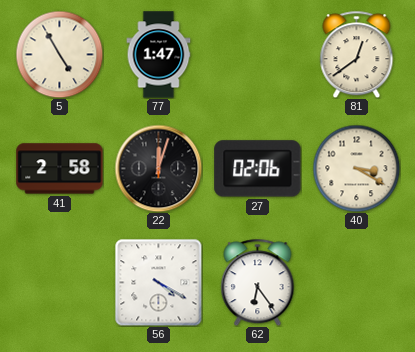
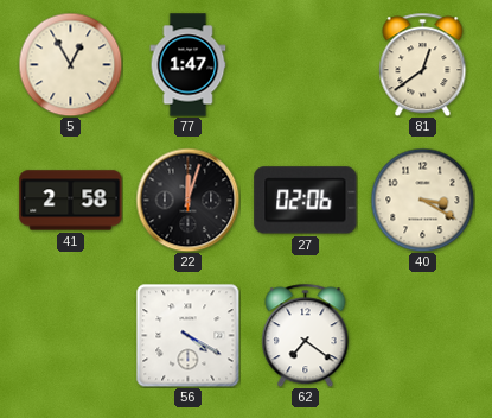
5: 4:55 -> 12:55
62: 6:24 -> 7:21
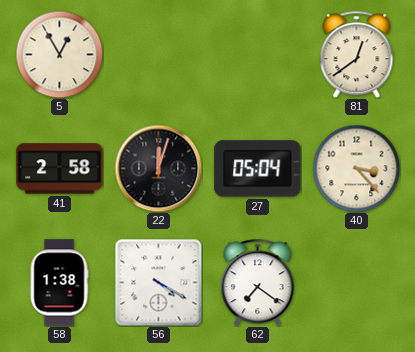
77: 1:47 -> none
27: 02:06 -> 05:04
40: 3:20 -> 3:23
58: none -> 1:38
